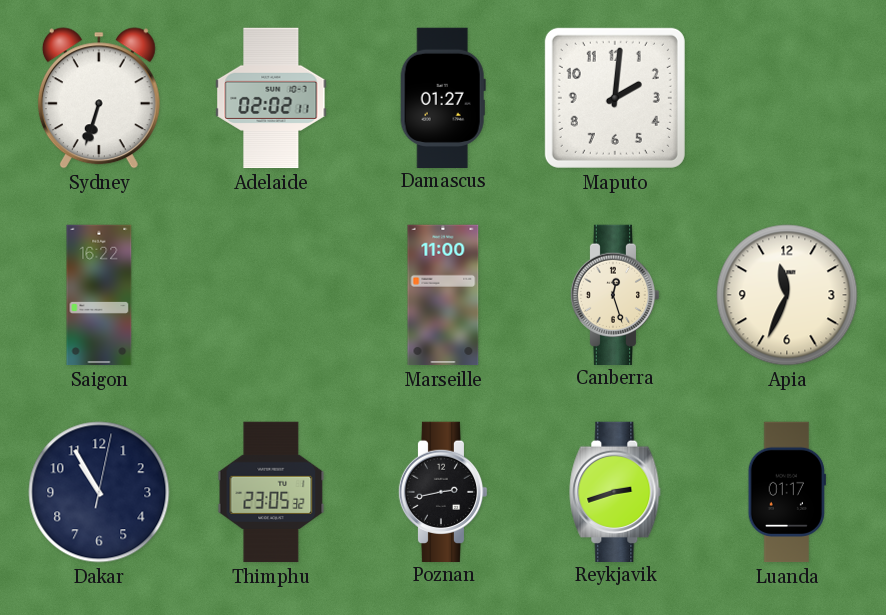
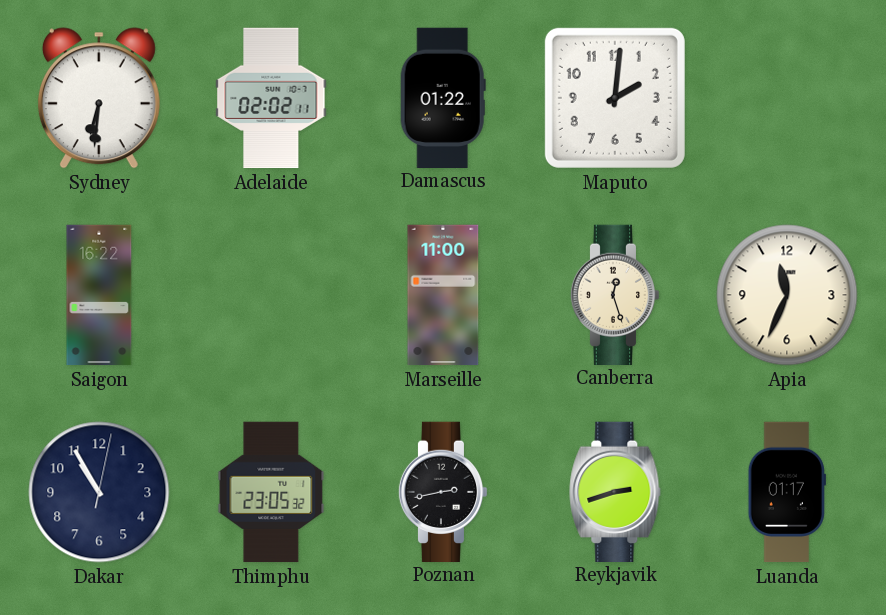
Sydney: 6:33 -> 6:31
Damascus: 01:27 -> 01:22
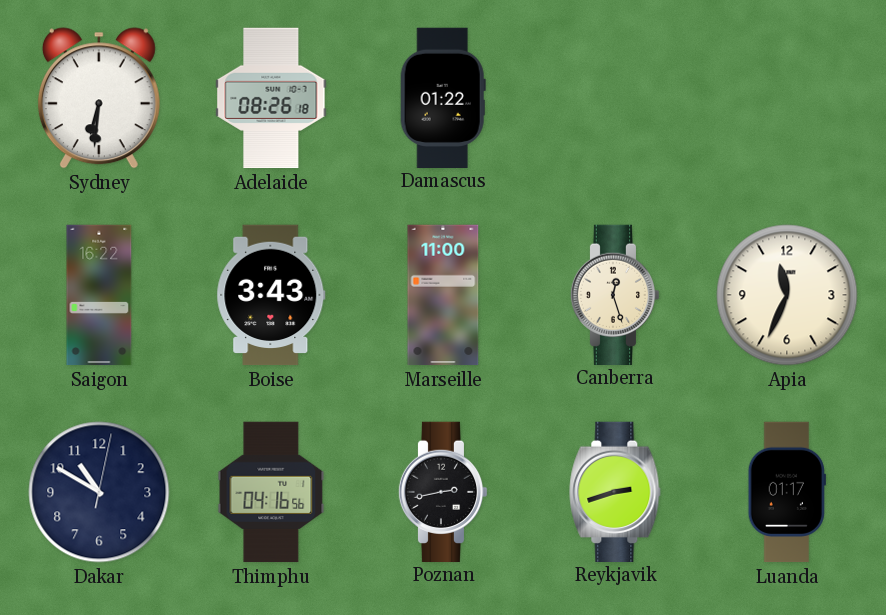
Adelaide: 02:02 -> 08:26
Maputo: 2:01 -> none
Boise: none -> 3:43
Dakar: 10:55 -> 10:50
Thimphu: 23:05 -> 04:16
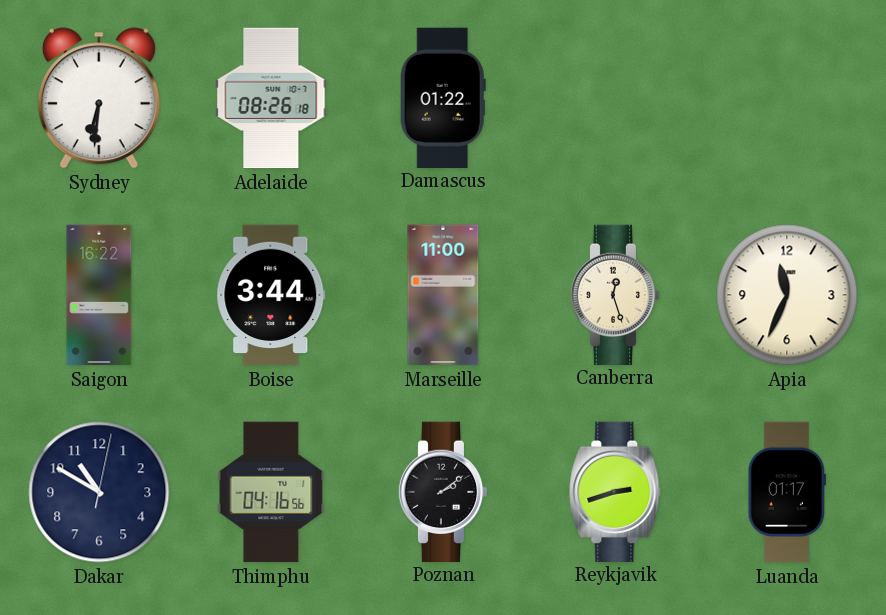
Boise: 3:43 -> 3:44
Poznan: 2:43 -> 2:09
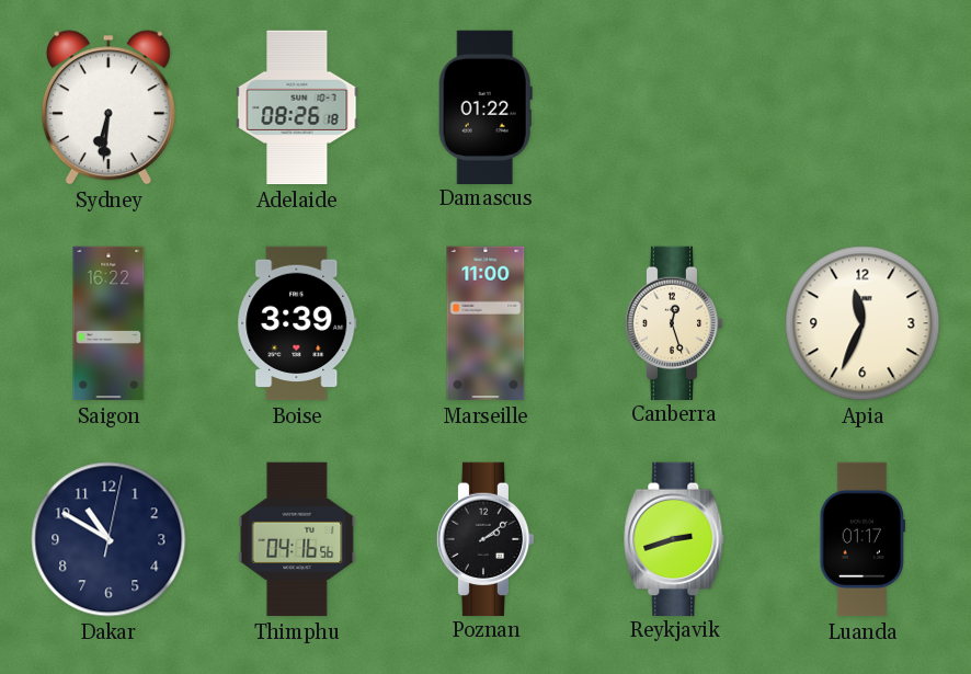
Boise: 3:44 -> 3:39
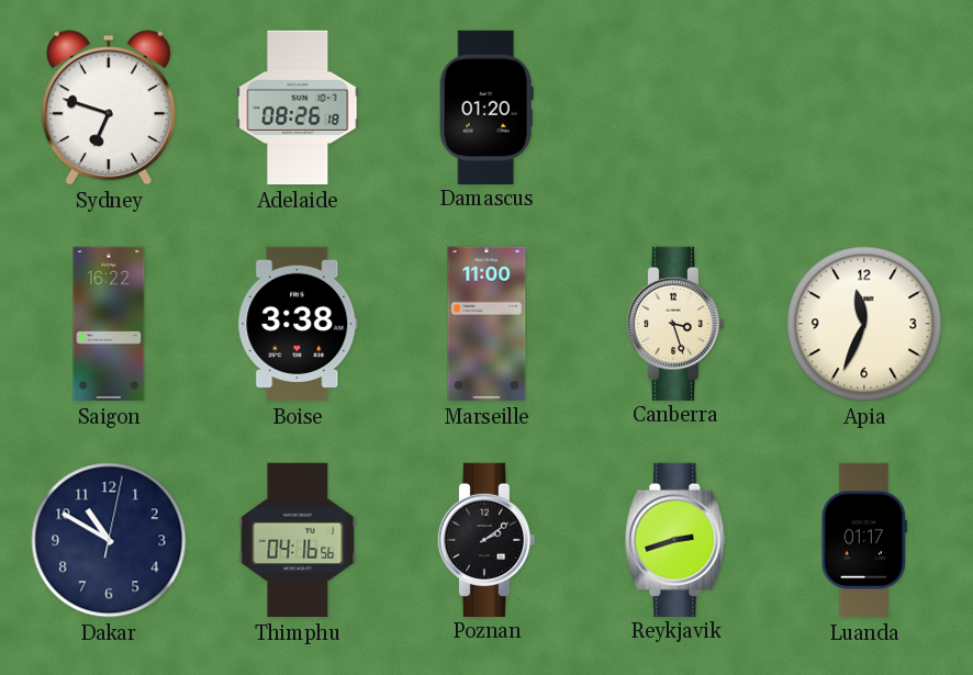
Sydney: 6:31 -> 6:48
Damascus: 01:22 -> 01:20
Boise: 3:39 -> 3:38
Canberra: 12:27 -> 3:27
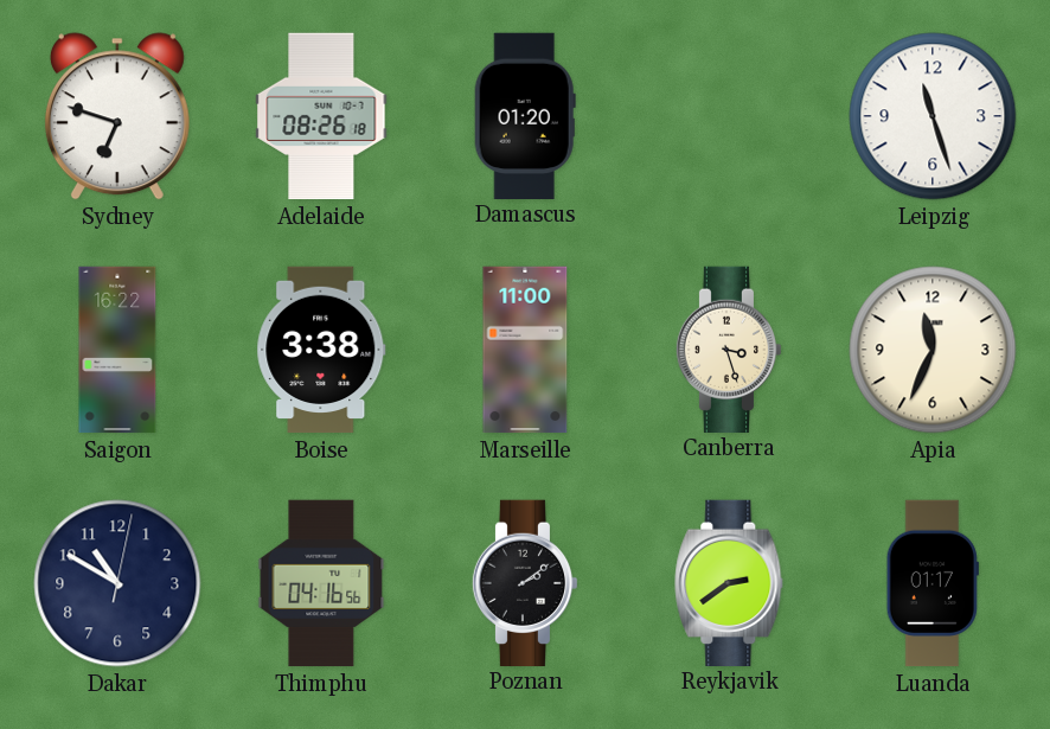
Leipzig: none -> 11:27
Reykjavik: 2:42 -> 2:39
